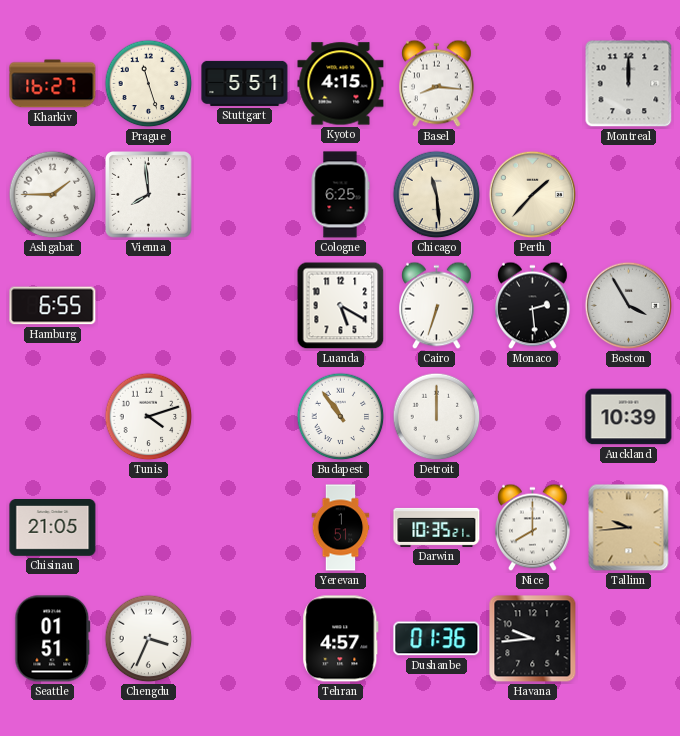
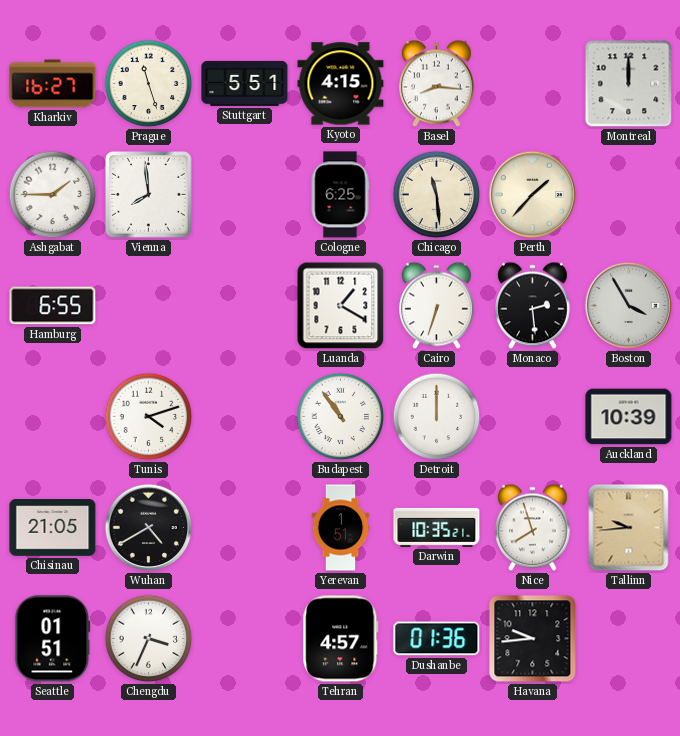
Luanda: 5:20 -> 1:20
Wuhan: none -> 4:40
Nice: 8:00 -> 7:57
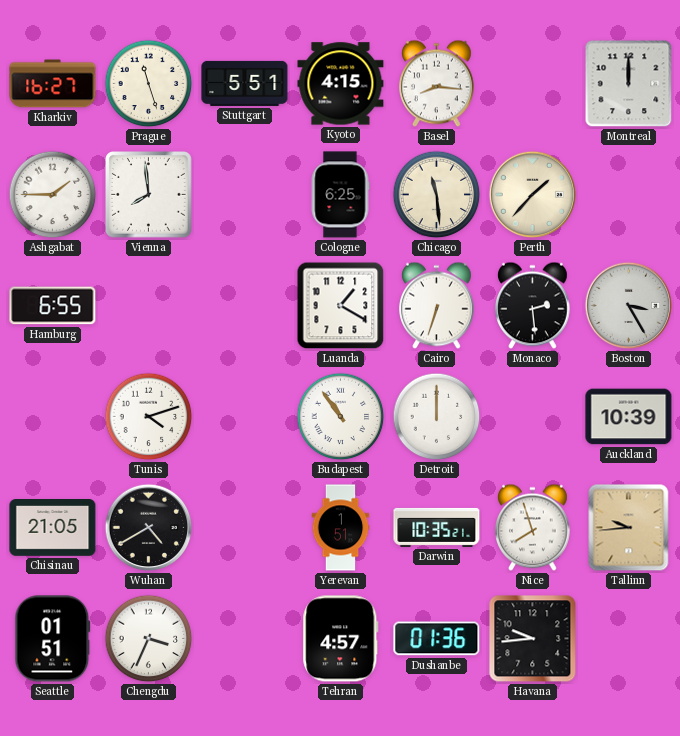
Boston: 3:55 -> 3:25
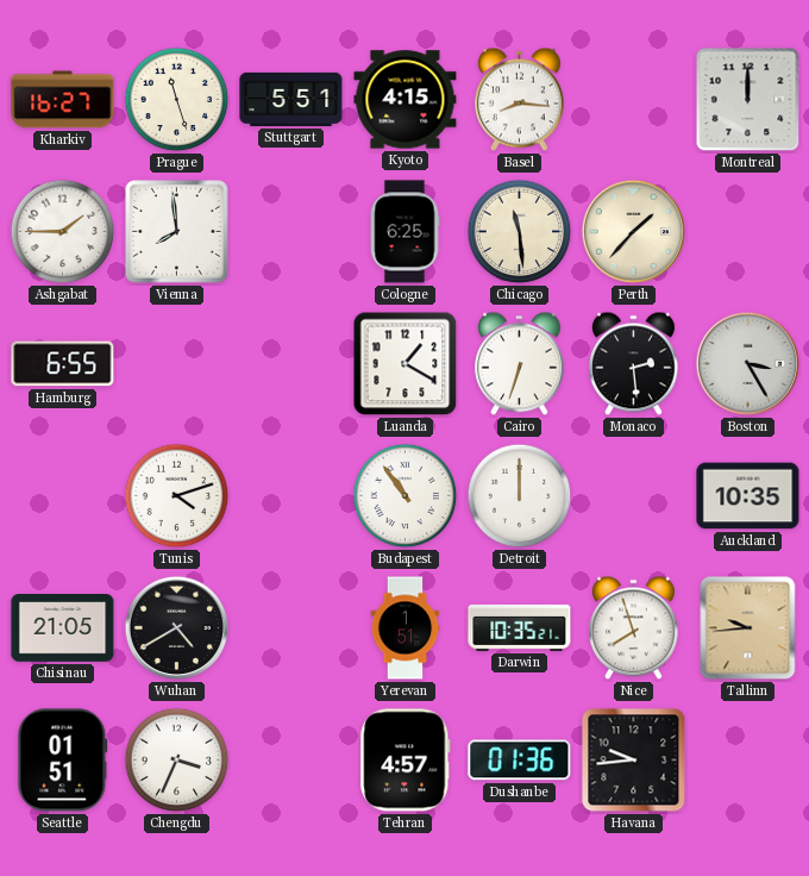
Auckland: 10:39 -> 10:35
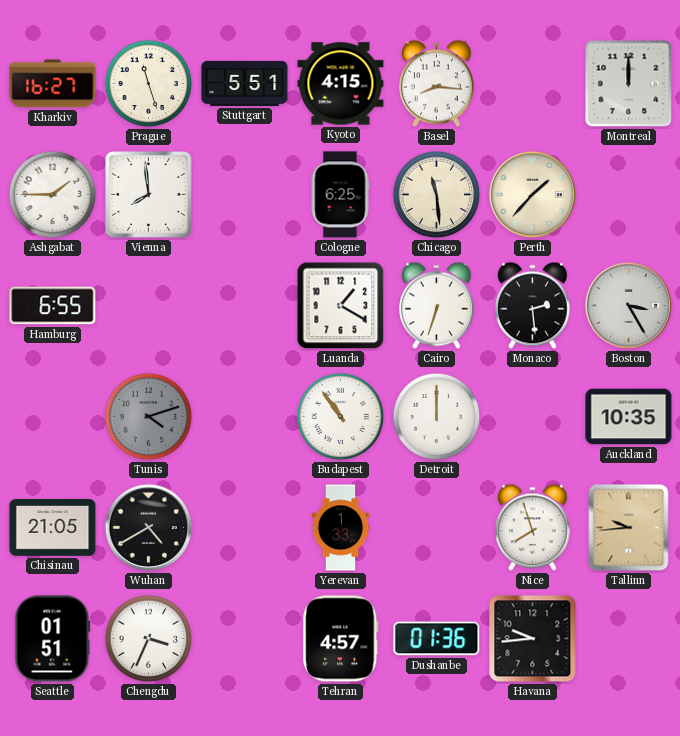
Tunis dial: white -> grey
Yerevan: 1:51 -> 1:33
Darwin: 10:35 -> none
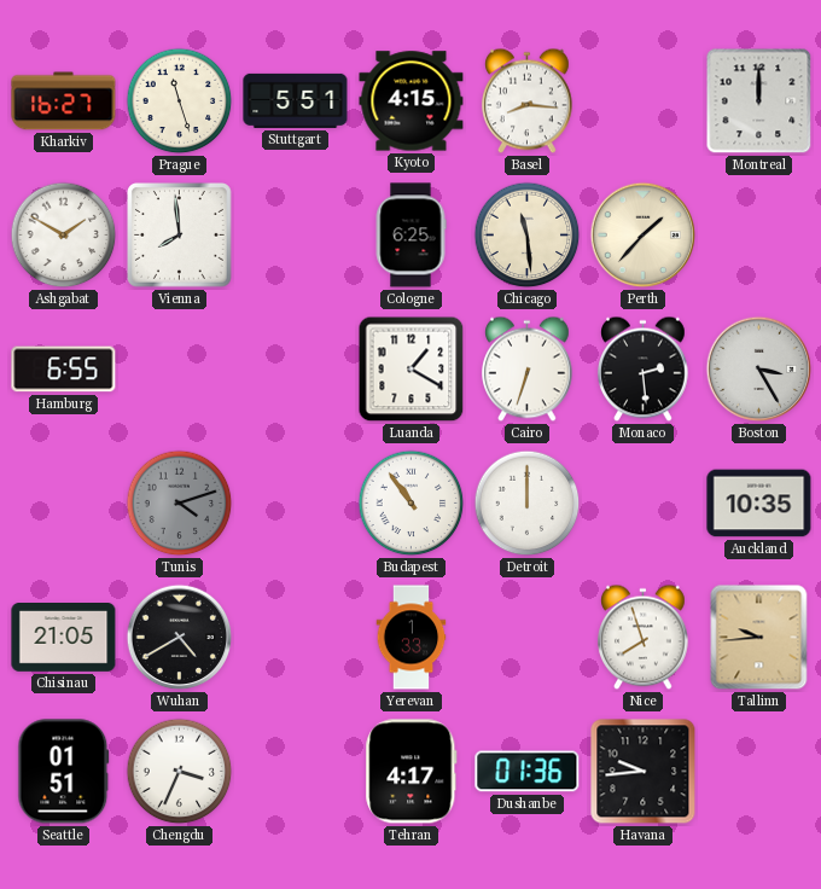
Ashgabat: 1:45 -> 1:50
Tehran: 4:57 -> 4:17
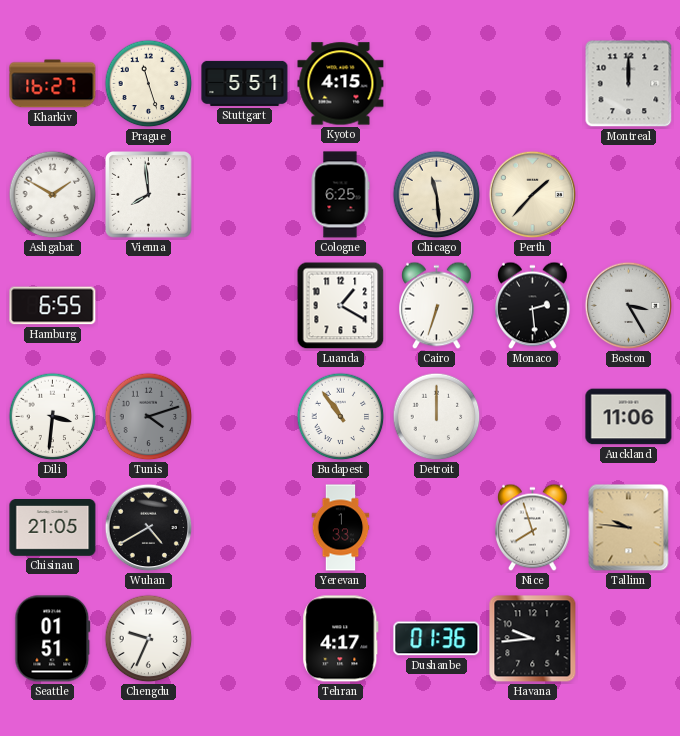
Basel: 8:16 -> none
Dili: none -> 3:31
Auckland: 10:35 -> 11:06
Tallinn: 9:44 -> 9:46
Chengdu: 3:34 -> 9:34
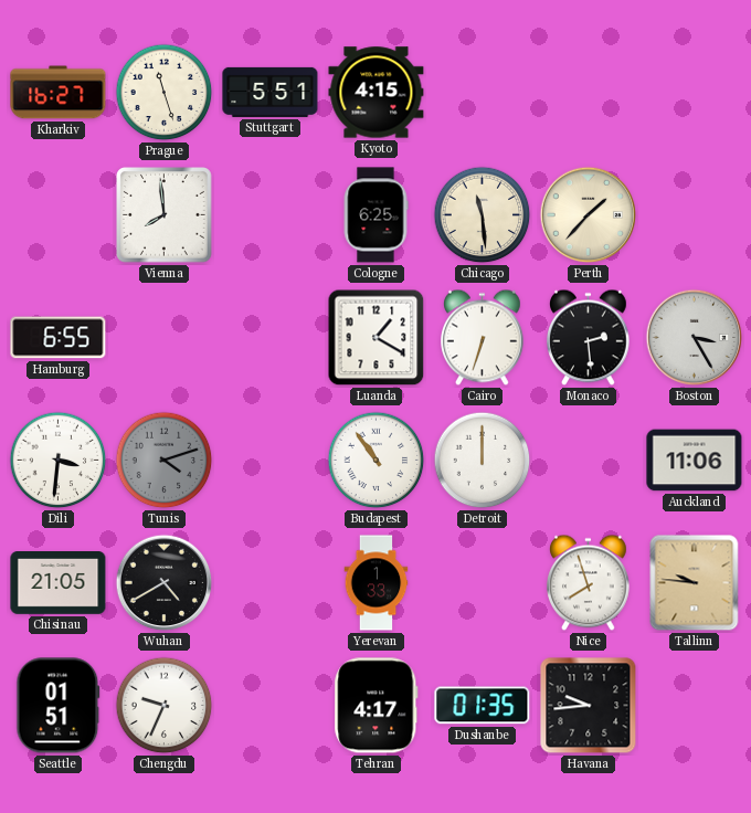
Montreal: 12:00 -> none
Ashgabat: 1:50 -> none
Dushanbe: 01:36 -> 01:35
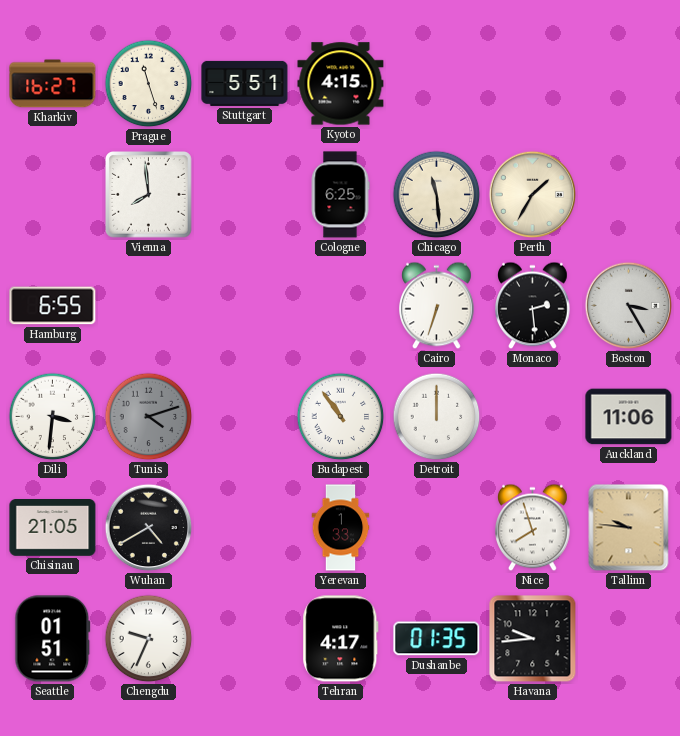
Perth: 1:37 -> 1:35
Luanda: 1:20 -> none
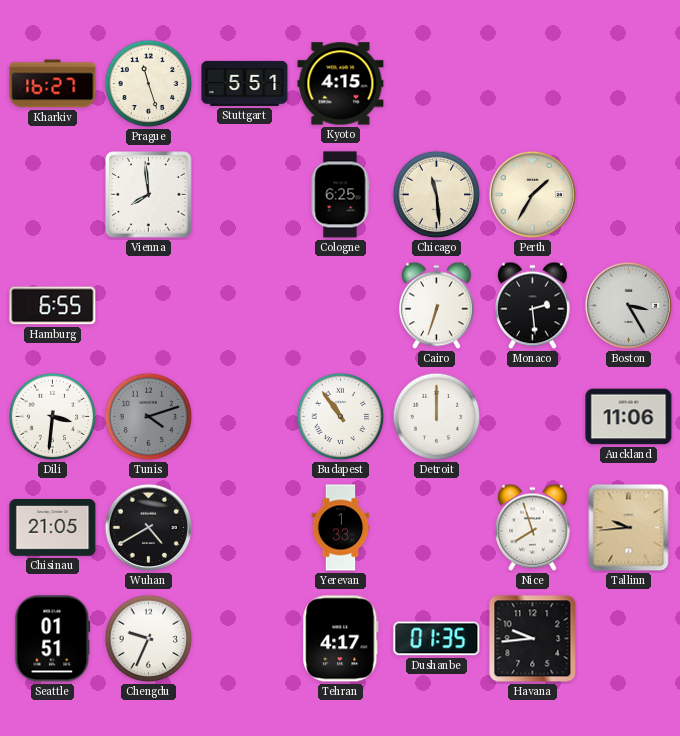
Tallinn: 9:46 -> 9:44
